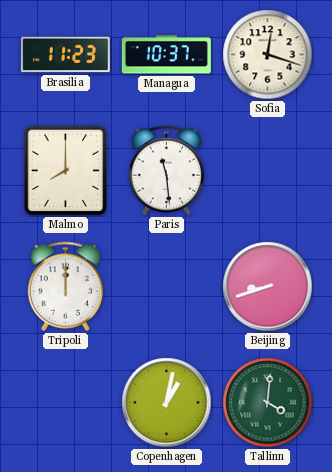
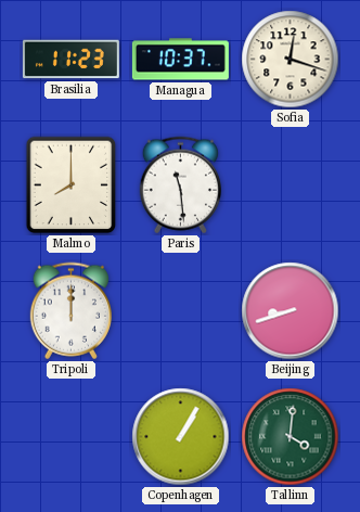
Copenhagen: 1:02 -> 1:05
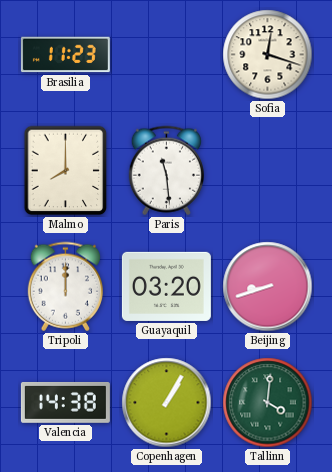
Managua: 10:37 -> none
Guayaquil: none -> 03:20
Valencia: none -> 14:38
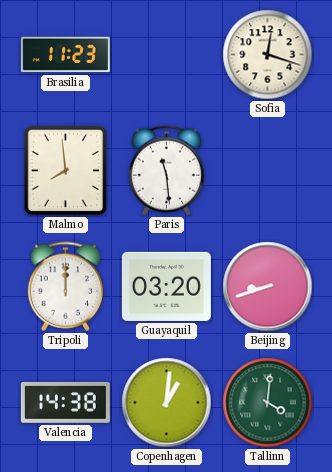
Malmo: 8:00 -> 7:59
Copenhagen: 1:05 -> 1:01
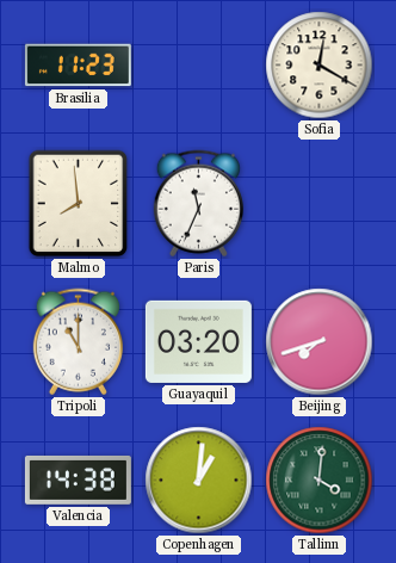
Sofia: 12:18 -> 12:20
Paris: 11:29 -> 11:34
Tripoli: 12:00 -> 11:00
Beijing: 8:42 -> 7:42
